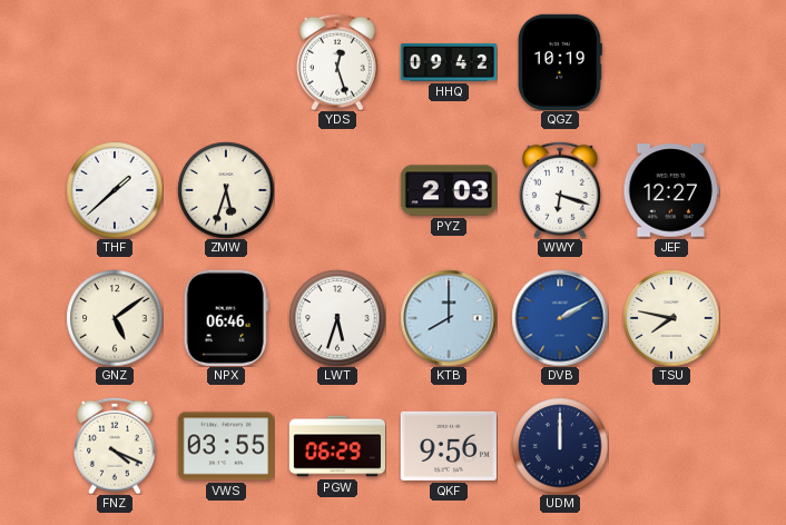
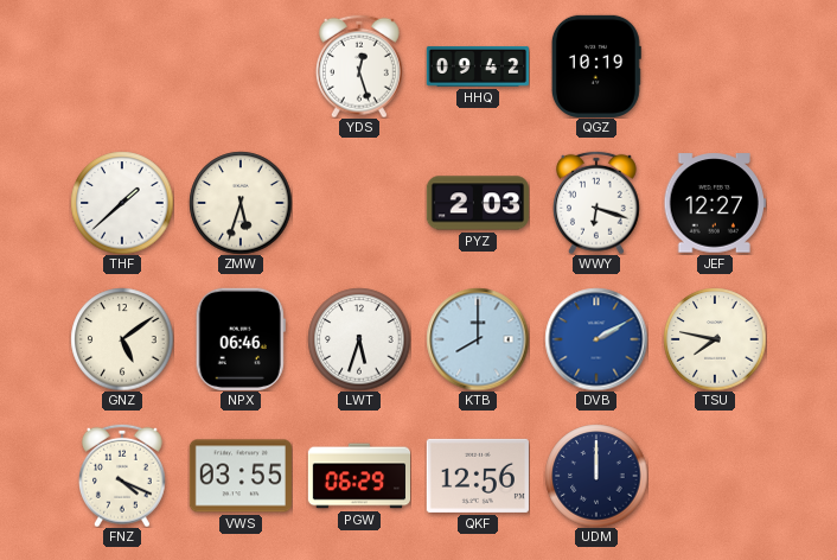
QKF: 9:56 -> 12:56
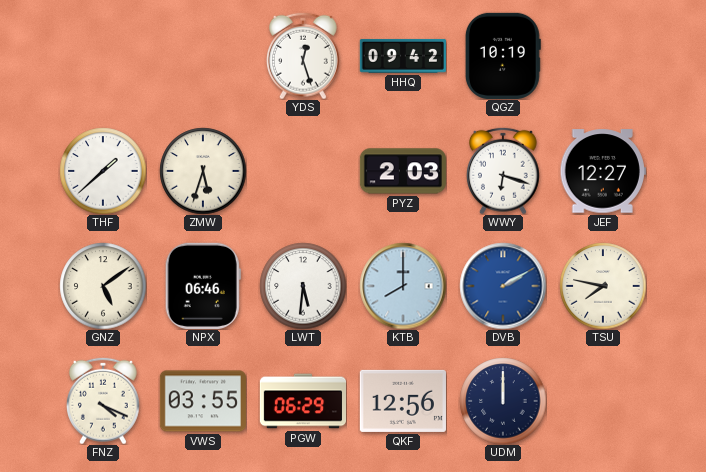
LWT: 5:33 -> 5:31
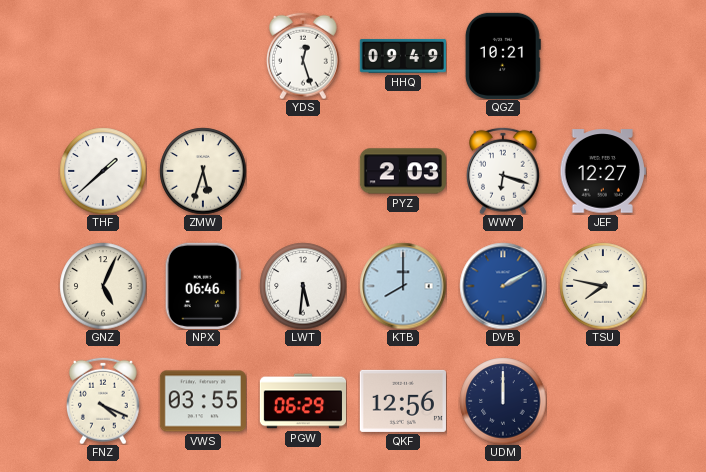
HHQ: 09:42 -> 09:49
QGZ: 10:19 -> 10:21
GNZ: 5:09 -> 5:04
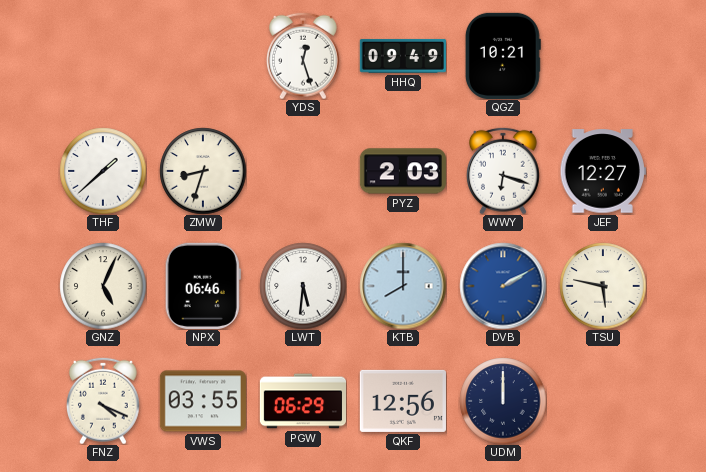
ZMW: 5:33 -> 8:33
TSU: 7:47 -> 5:47
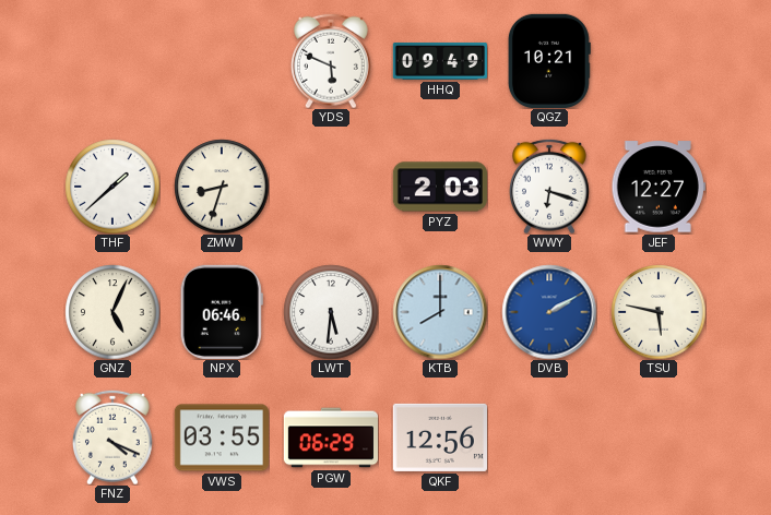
YDS: 12:27 -> 5:49
UDM: 12:00 -> none
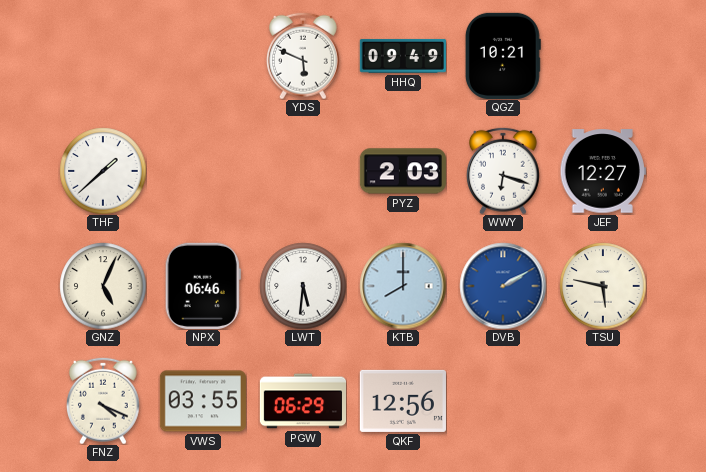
ZMW: 8:33 -> none
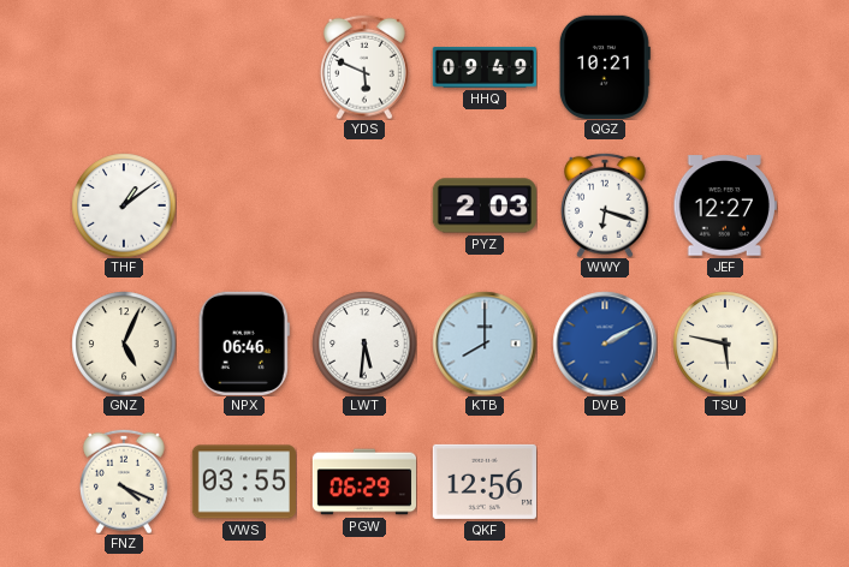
THF: 1:38 -> 1:09
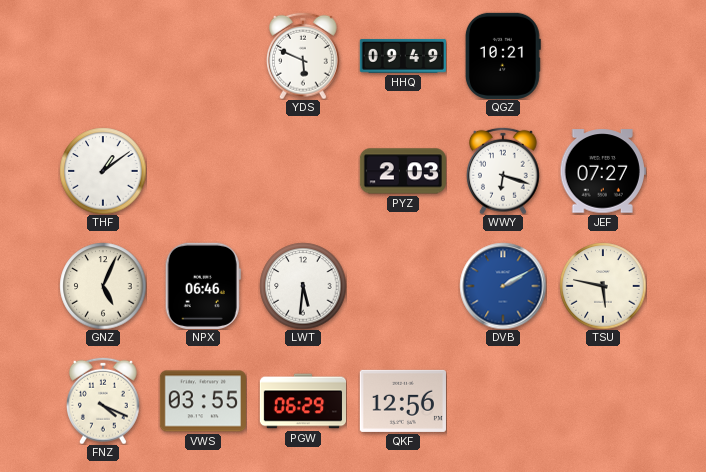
JEF: 12:27 -> 07:27
KTB: 8:00 -> none
